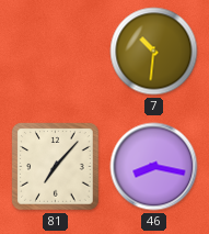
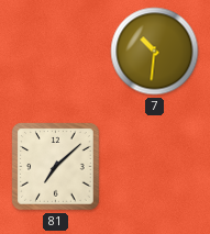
81: 7:07 -> 7:08
46: 8:17 -> none
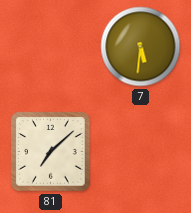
7: 10:31 -> 5:31
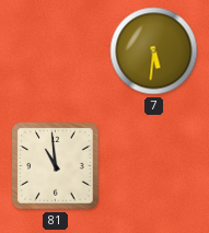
81: 7:08 -> 10:59
